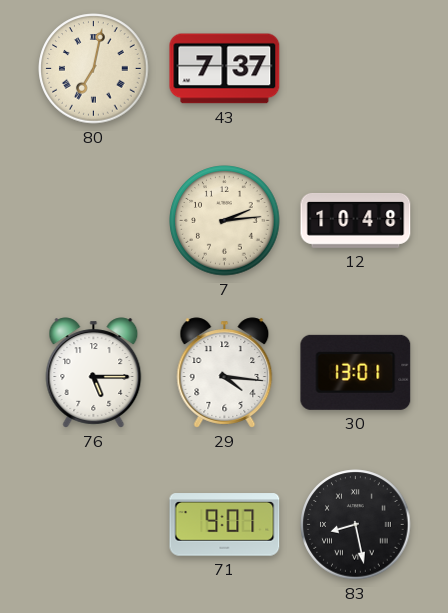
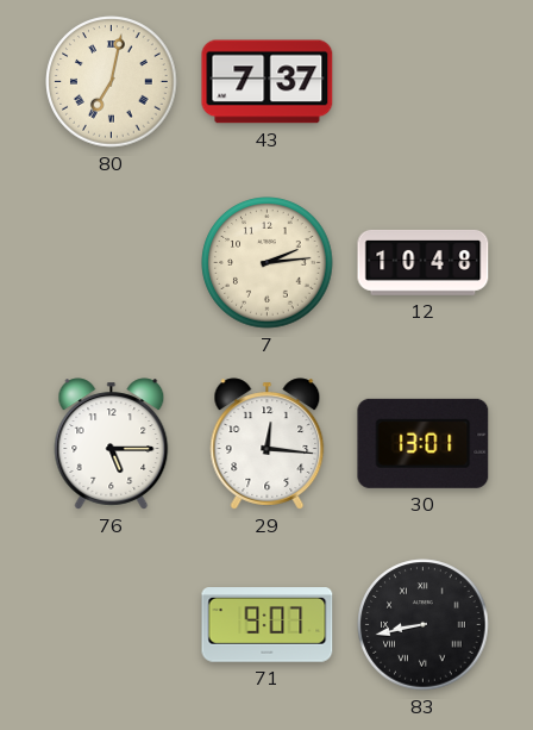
29: 4:16 -> 12:16
83: 8:28 -> 8:43
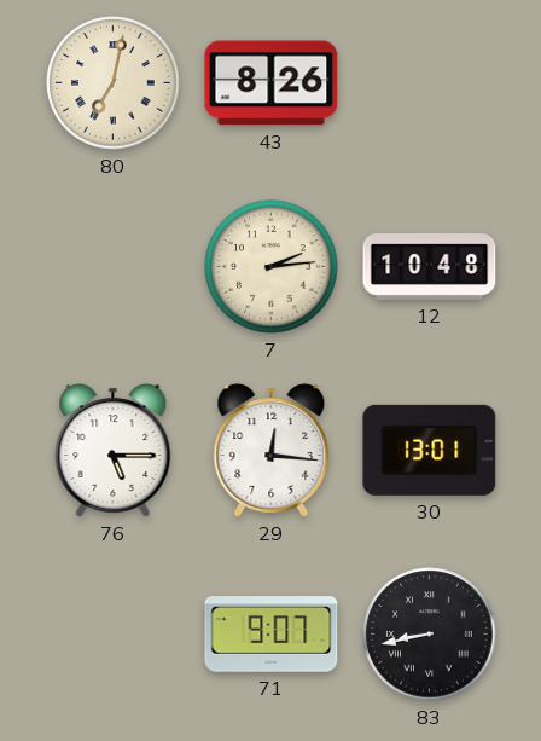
43: 7:37 -> 8:26
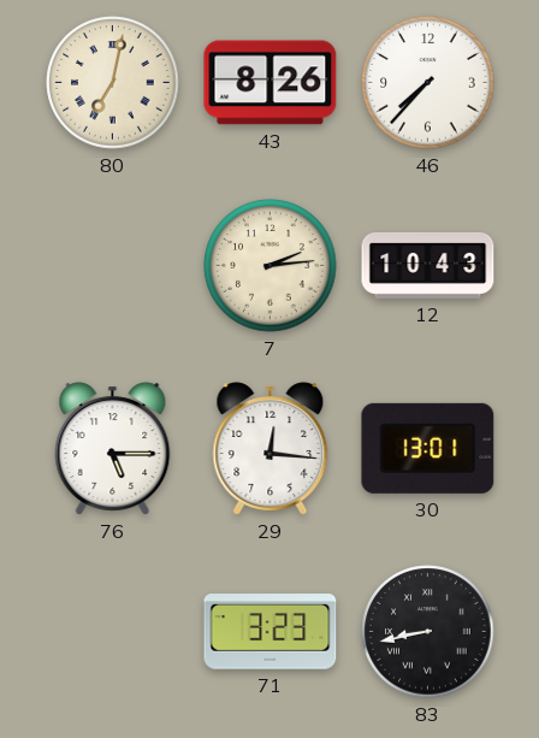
46: none -> 7:37
12: 10:48 -> 10:43
71: 9:07 -> 3:23
